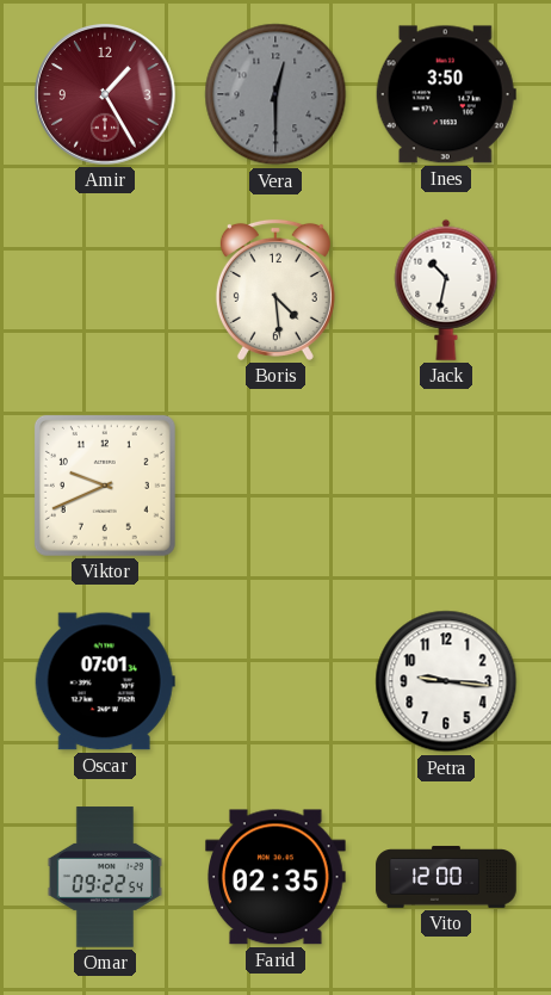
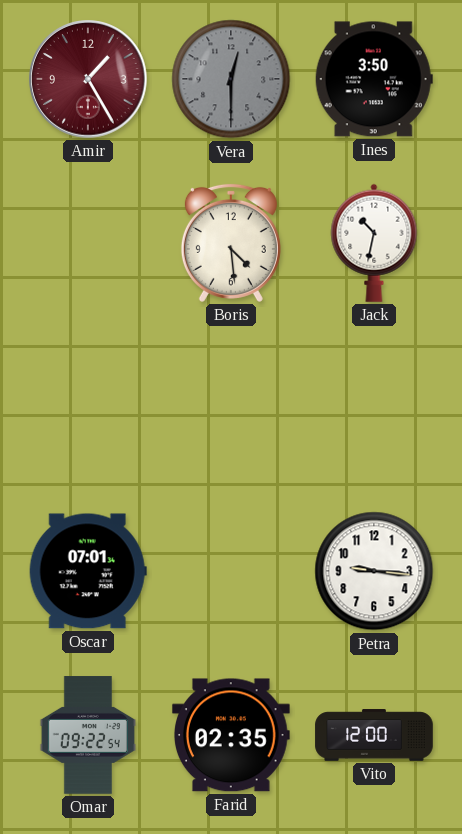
Viktor: 9:41 -> none
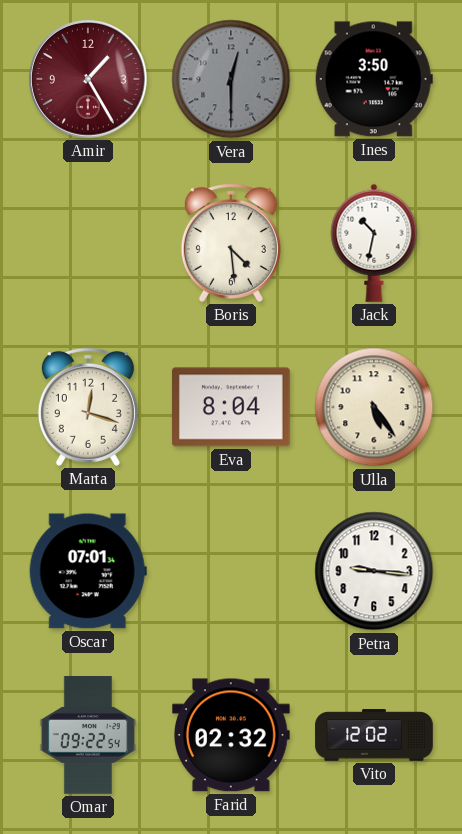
Marta: none -> 12:18
Eva: none -> 8:04
Ulla: none -> 5:24
Farid: 02:35 -> 02:32
Vito: 12:00 -> 12:02
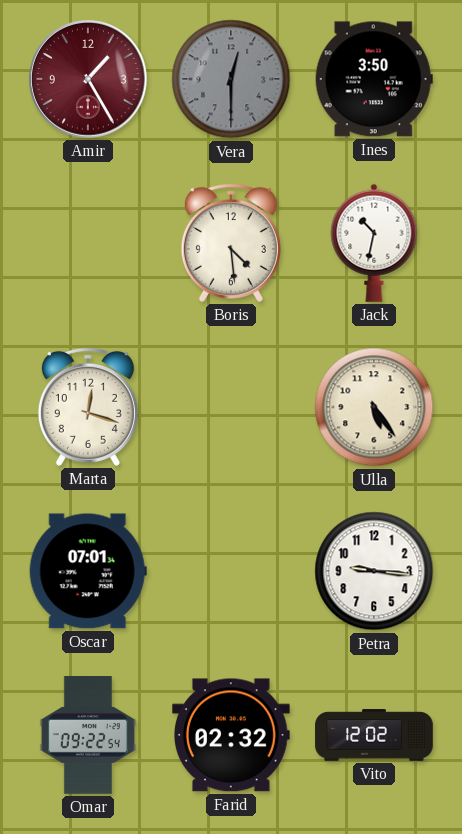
Eva: 8:04 -> none
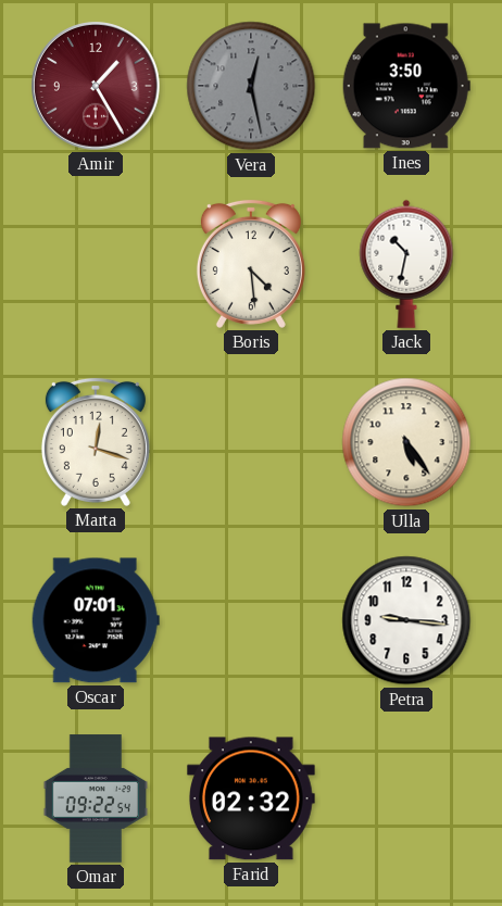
Vera: 12:30 -> 12:28
Vito: 12:02 -> none
